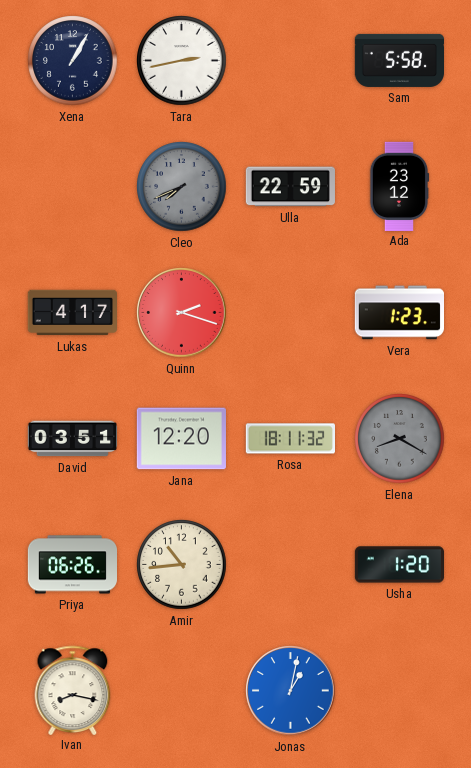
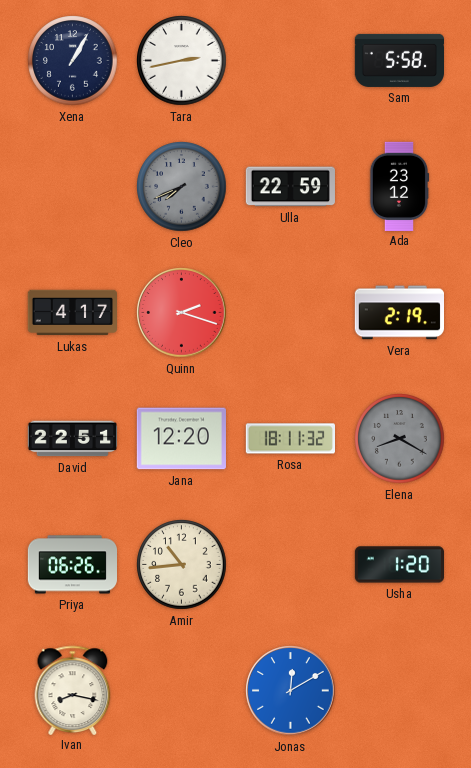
Vera: 1:23 -> 2:19
David: 03:51 -> 22:51
Jonas: 1:02 -> 12:10
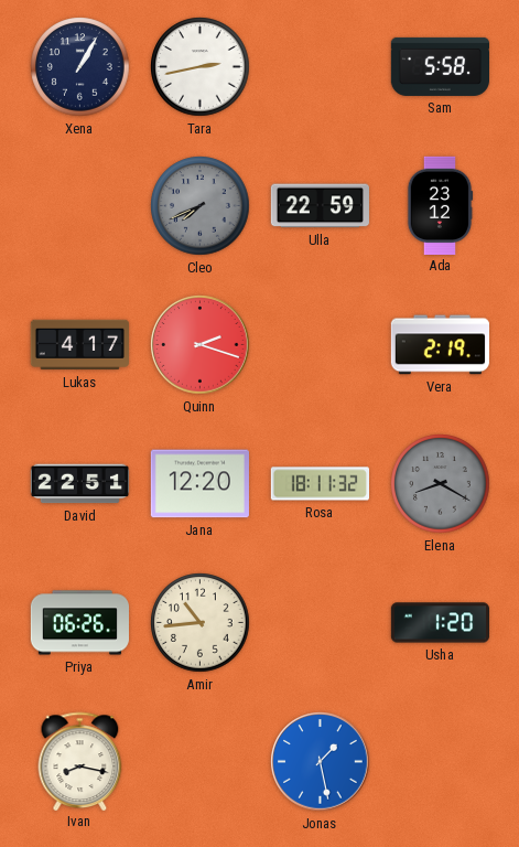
Jonas: 12:10 -> 1:28
